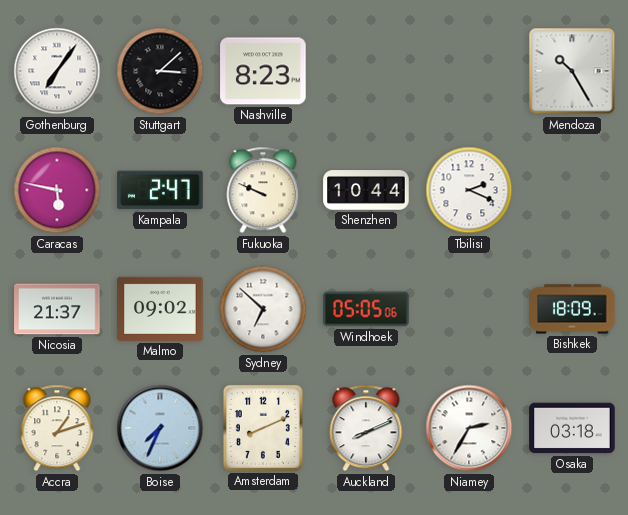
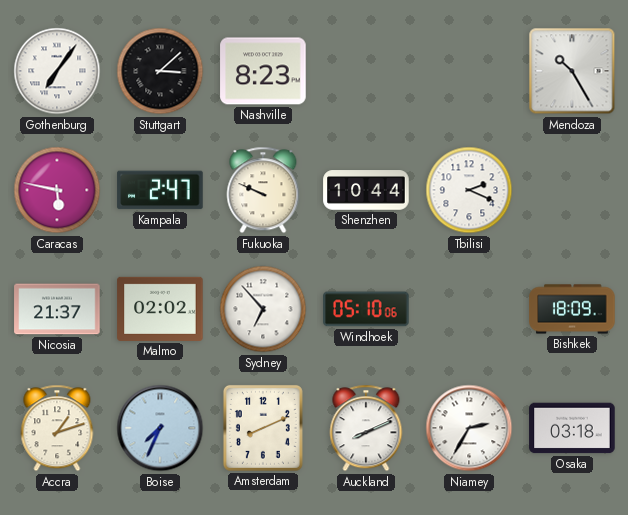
Malmo: 09:02 -> 02:02
Sydney: 6:52 -> 6:53
Windhoek: 05:05 -> 05:10
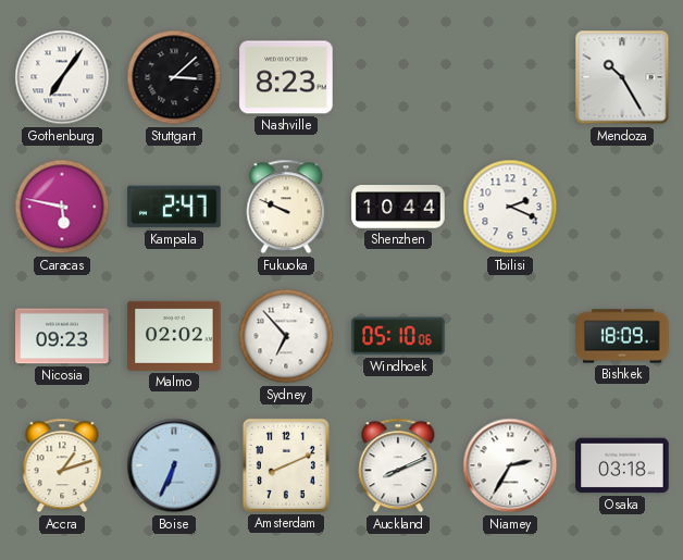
Nicosia: 21:37 -> 09:23
Boise: 7:34 -> 6:34
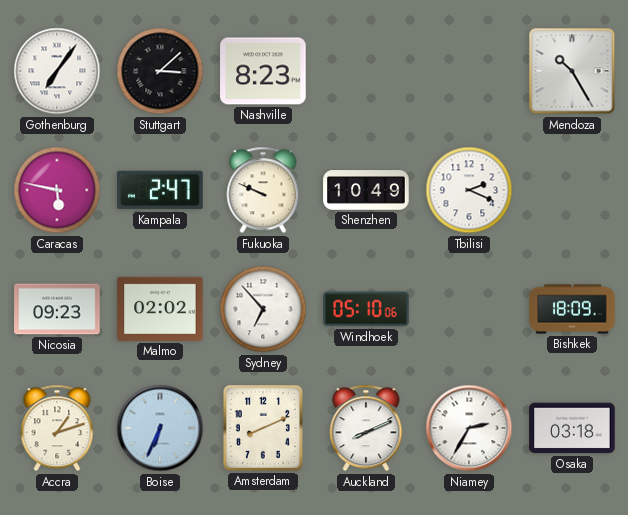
Shenzhen: 10:44 -> 10:49
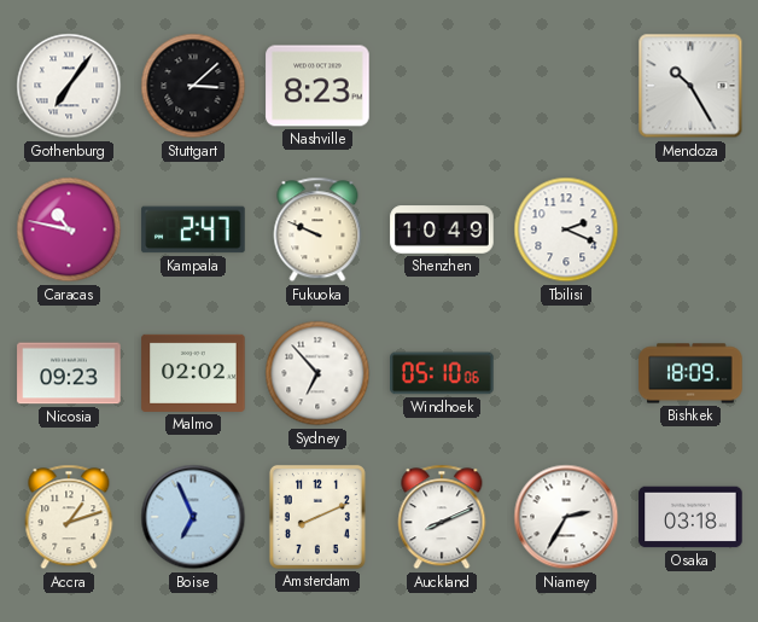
Caracas: 5:47 -> 10:47
Boise: 6:34 -> 6:56
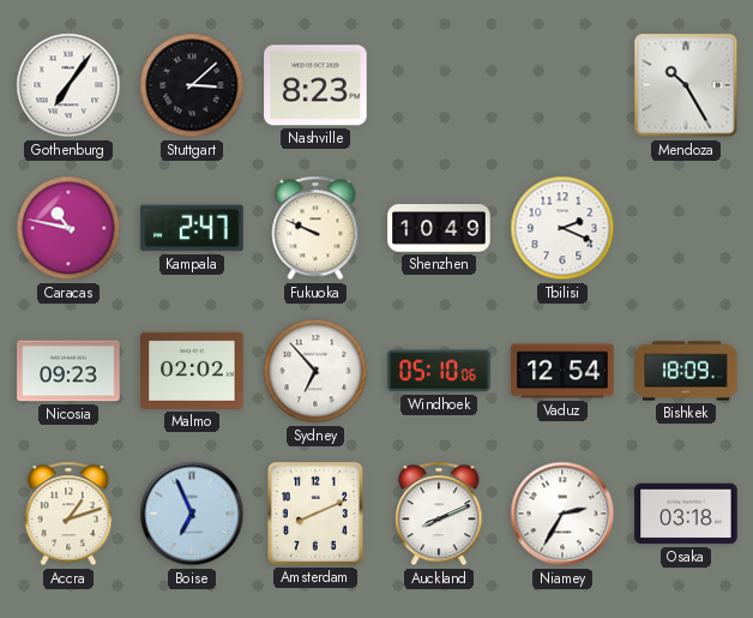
Vaduz: none -> 12:54
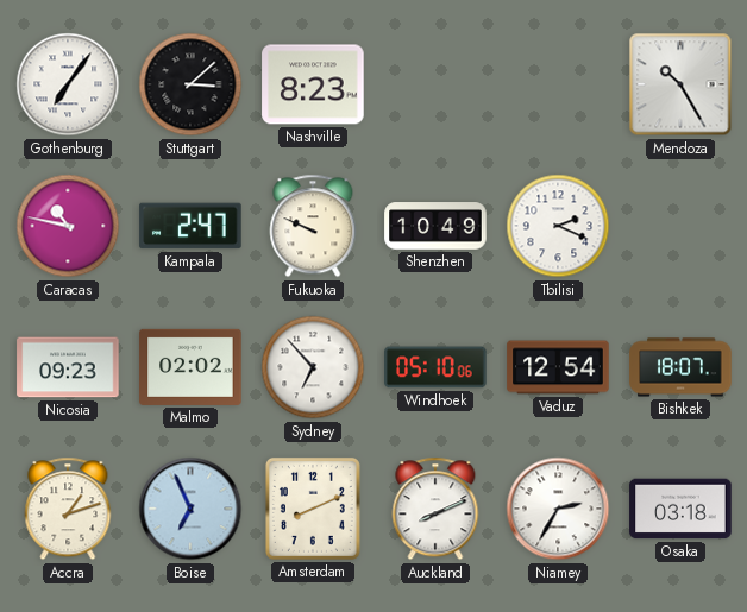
Bishkek: 18:09 -> 18:07
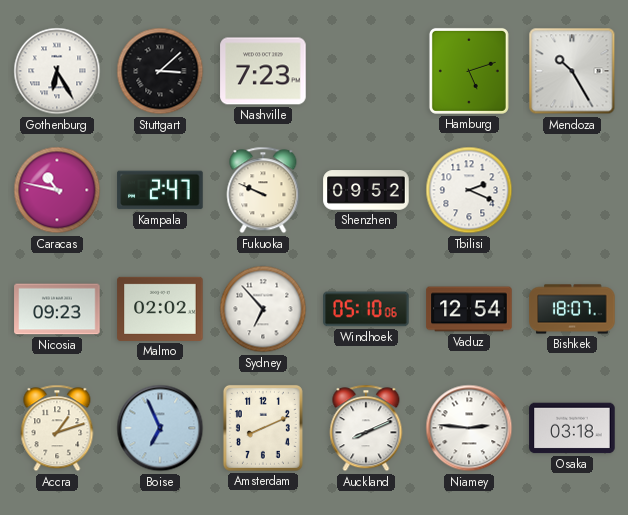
Gothenburg: 7:06 -> 6:25
Nashville: 8:23 -> 7:23
Hamburg: none -> 5:12
Shenzhen: 10:49 -> 09:52
Niamey: 2:35 -> 2:46
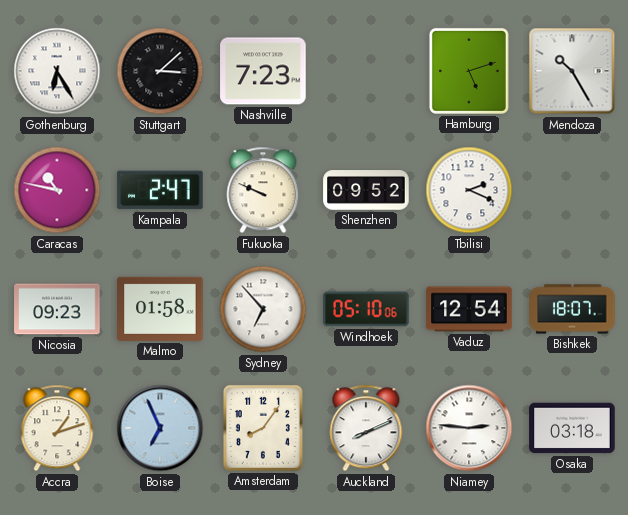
Malmo: 02:02 -> 01:58
Amsterdam: 8:11 -> 8:06
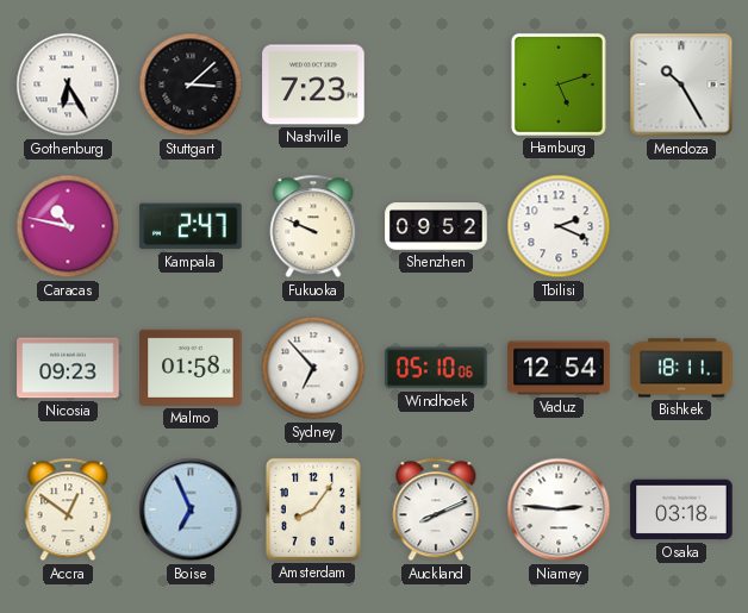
Bishkek: 18:07 -> 18:11
Accra: 1:12 -> 12:51
